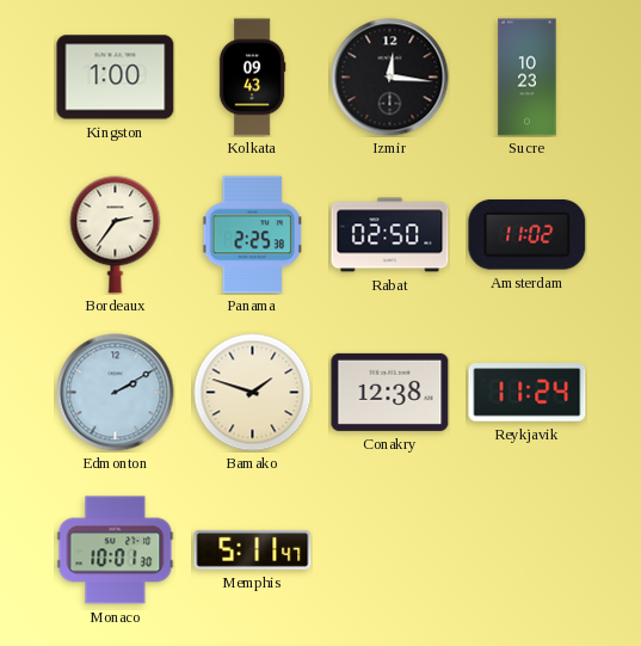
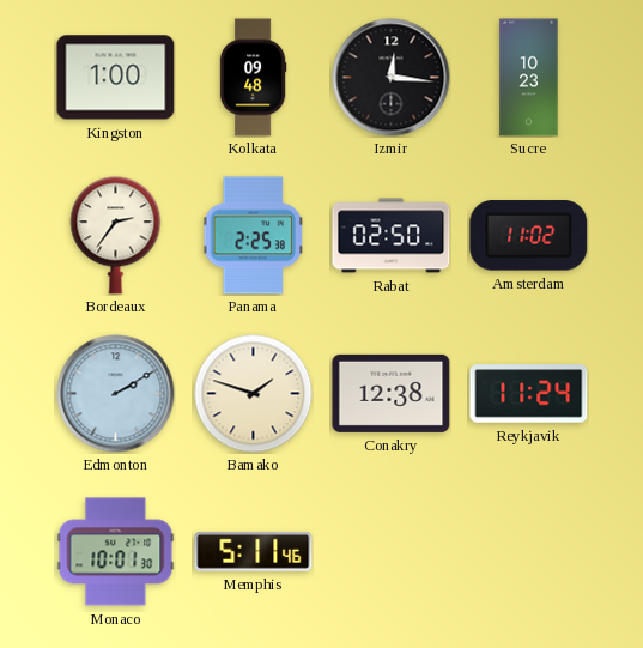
Kolkata: 09:43 -> 09:48
Memphis: 5:11:47 -> 5:11:46
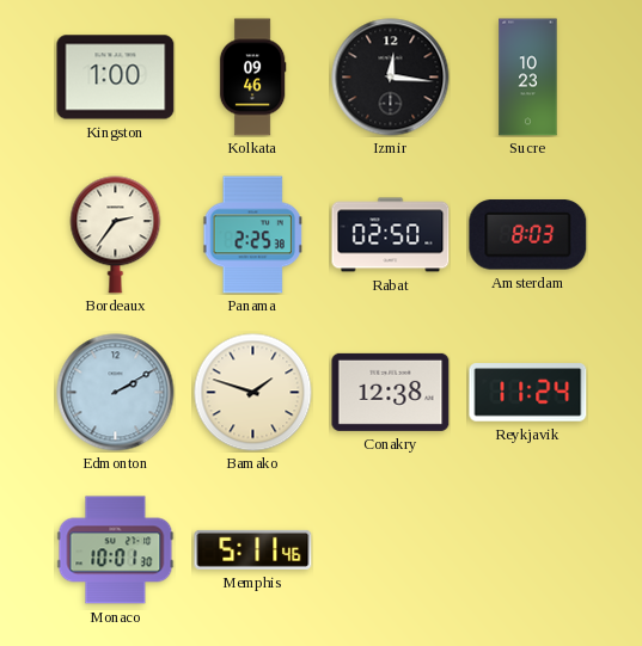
Kolkata: 09:48 -> 09:46
Amsterdam: 11:02 -> 8:03
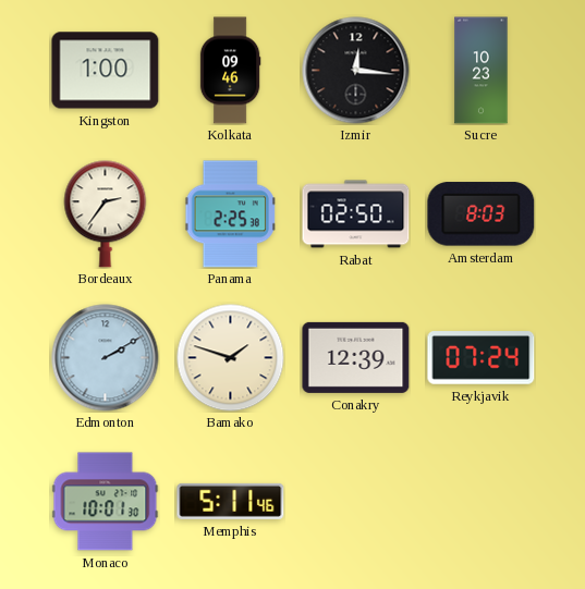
Conakry: 12:38 -> 12:39
Reykjavik: 11:24 -> 07:24
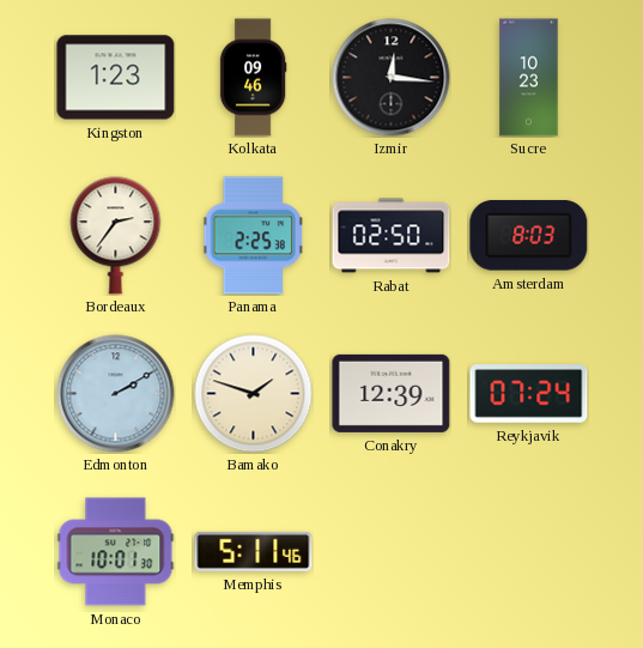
Kingston: 1:00 -> 1:23
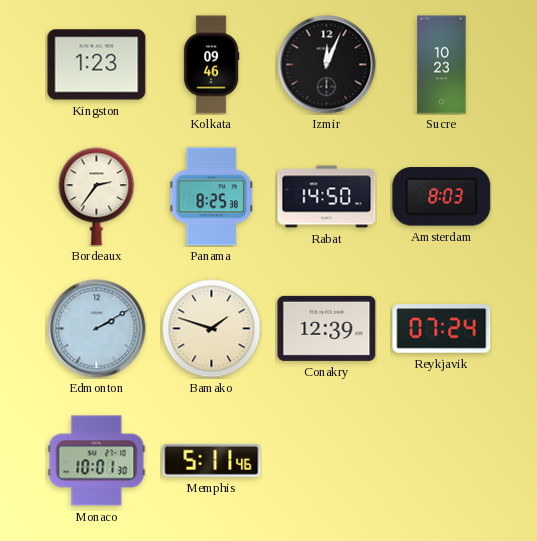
Izmir: 12:16 -> 12:04
Panama: 2:25 -> 8:25
Rabat: 02:50 -> 14:50
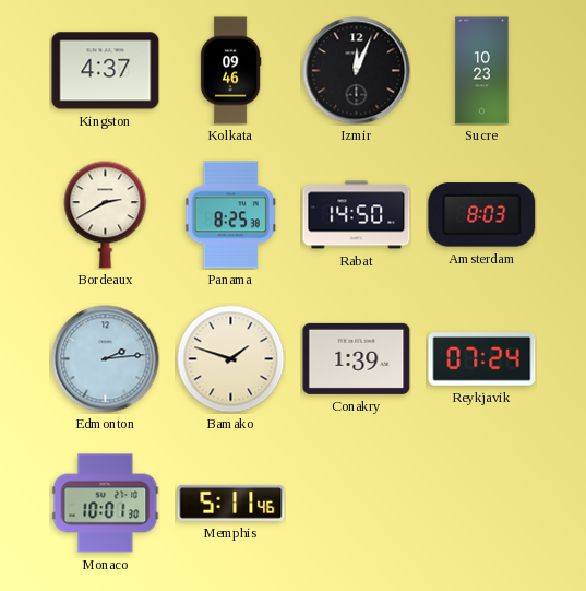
Kingston: 1:23 -> 4:37
Bordeaux: 2:36 -> 2:40
Edmonton: 2:10 -> 2:14
Conakry: 12:39 -> 1:39
